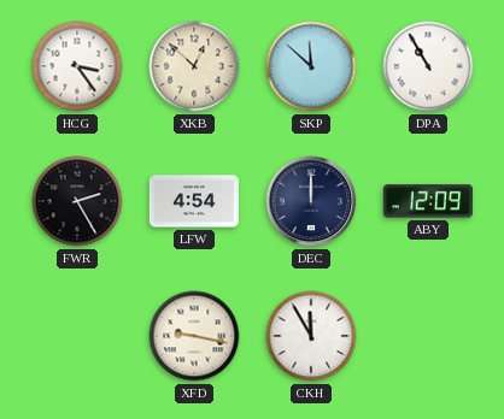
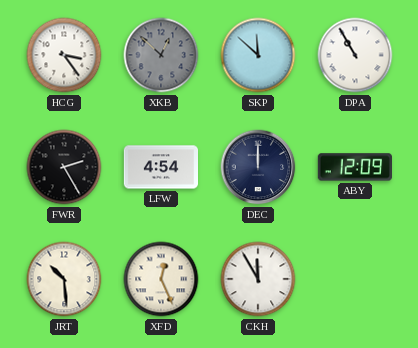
XKB dial: cream -> grey
JRT: none -> 10:29
XFD: 9:17 -> 12:26
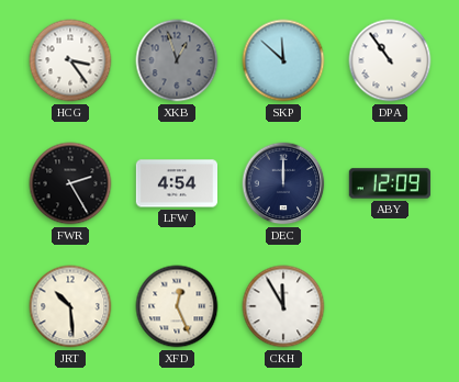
XKB: 12:52 -> 12:57
DPA: 10:55 -> 10:54
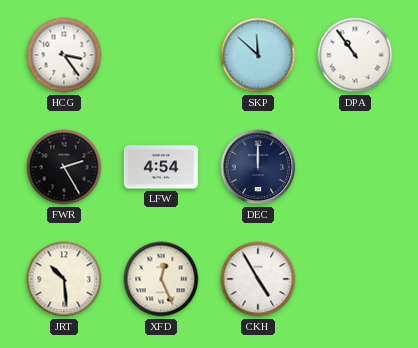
XKB: 12:57 -> none
ABY: 12:09 -> none
CKH: 11:55 -> 4:55
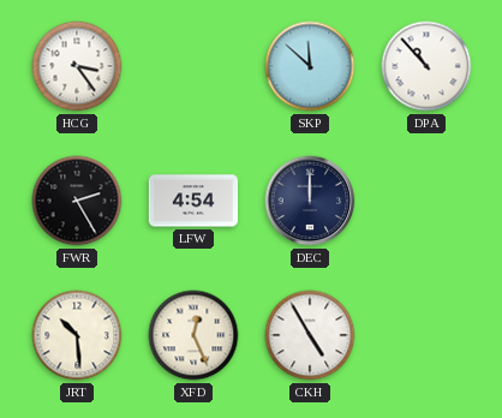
DPA: 10:54 -> 10:53
